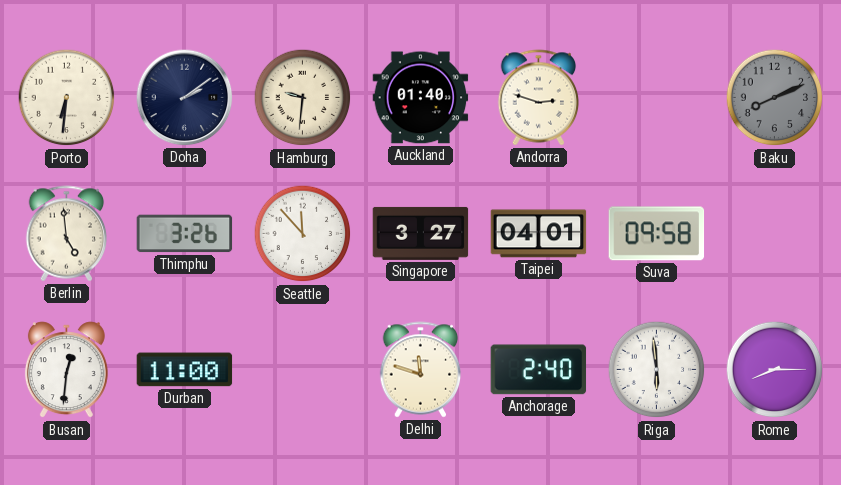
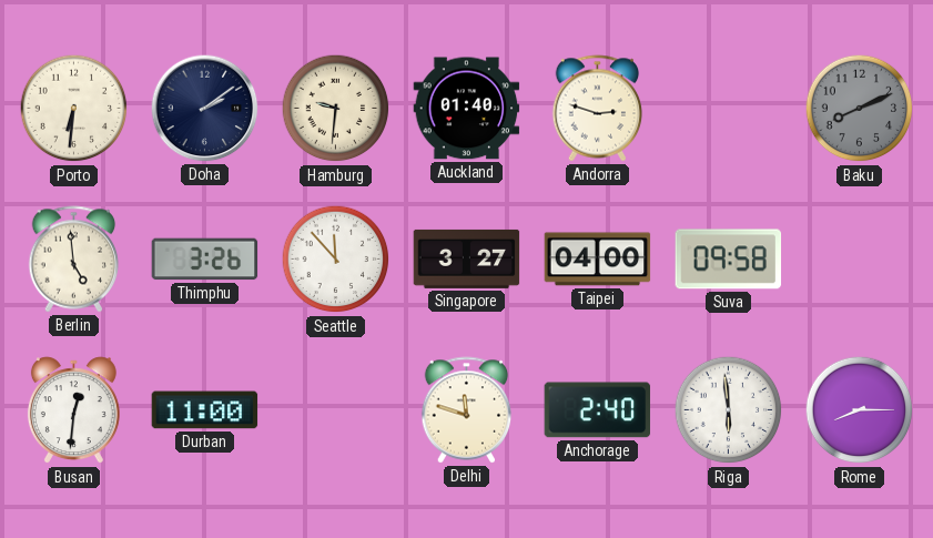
Taipei: 04:01 -> 04:00
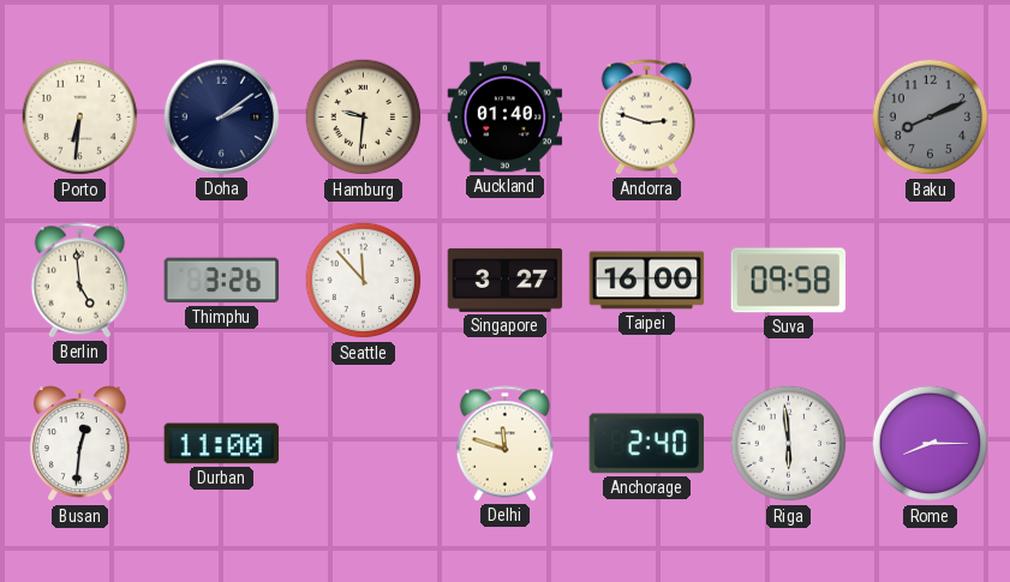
Taipei: 04:00 -> 16:00
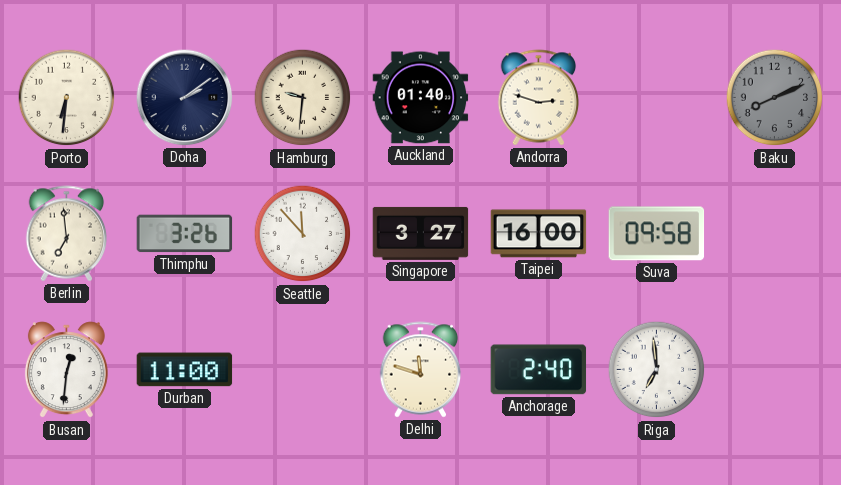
Berlin: 4:59 -> 6:59
Riga: 5:59 -> 6:59
Rome: 8:15 -> none
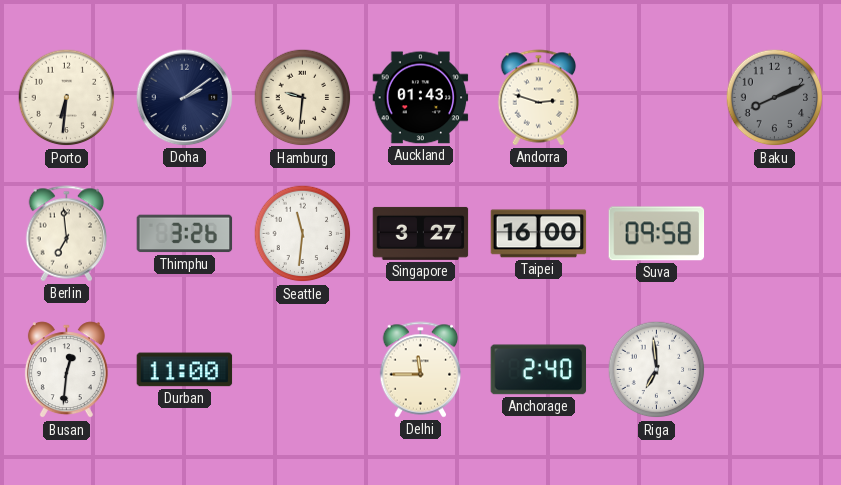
Auckland: 01:40 -> 01:43
Seattle: 11:53 -> 11:31
Delhi: 11:48 -> 11:45
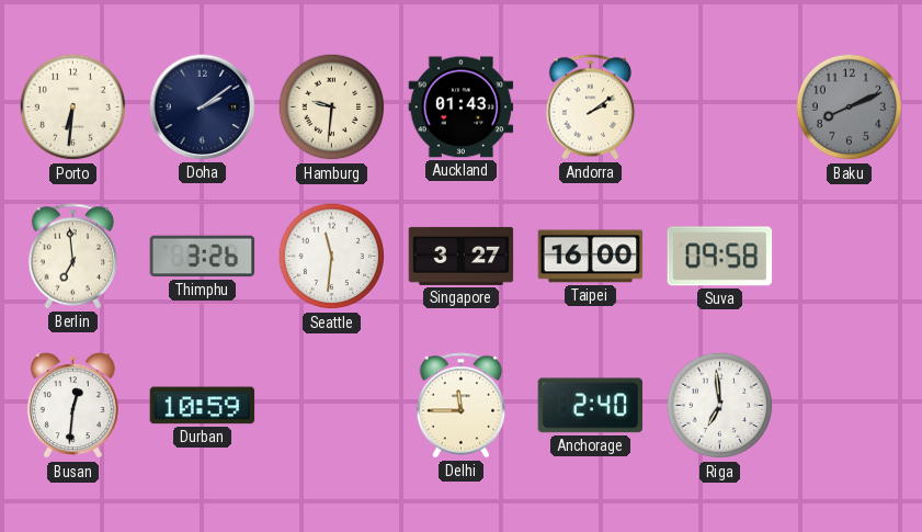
Andorra: 2:48 -> 2:09
Durban: 11:00 -> 10:59
